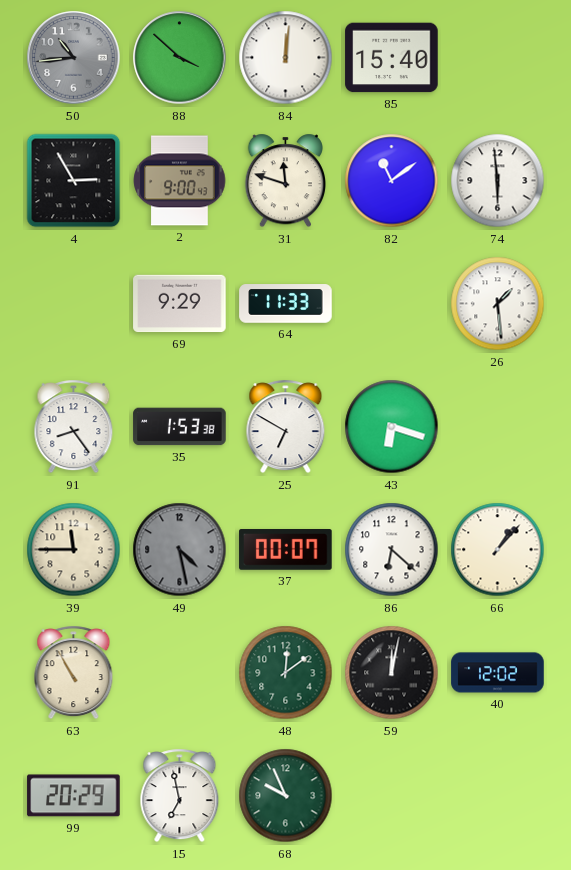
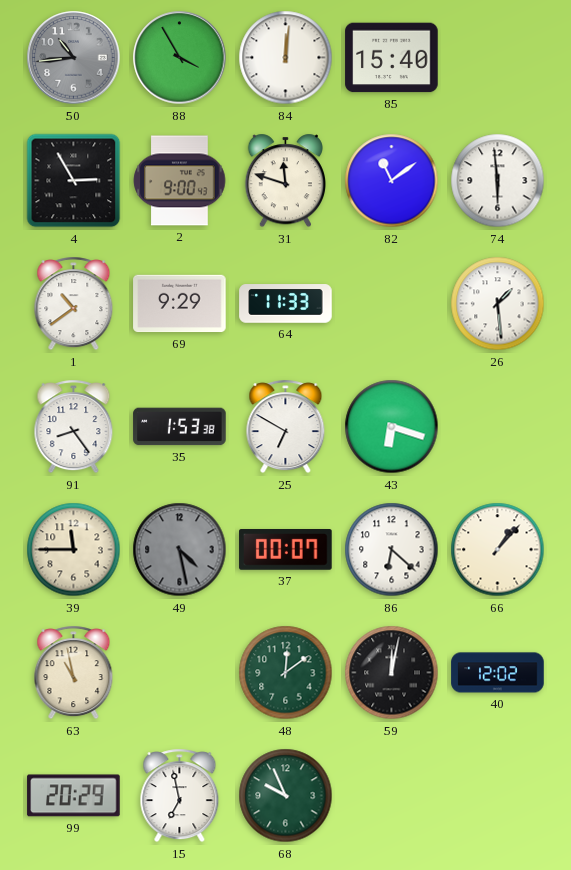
88: 3:52 -> 3:55
1: none -> 10:39
63: 10:55 -> 10:58
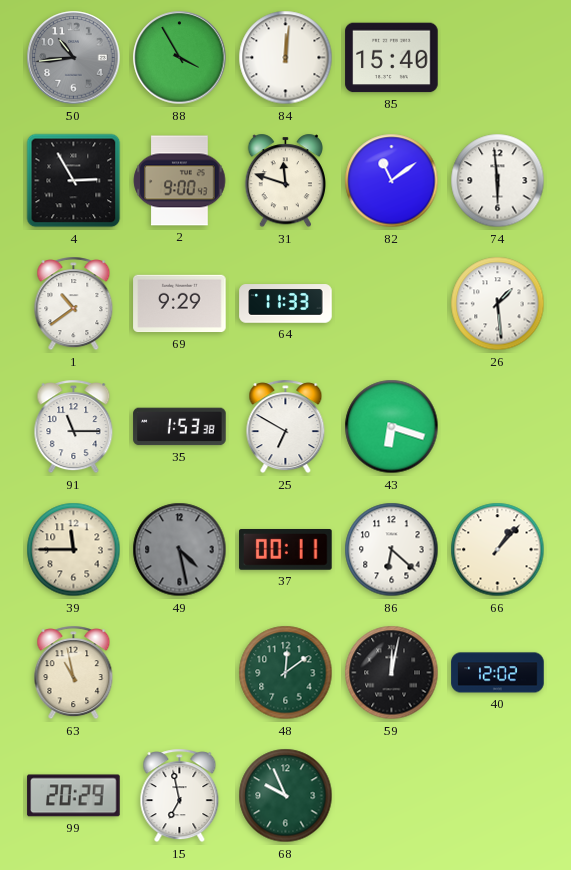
91: 8:24 -> 11:15
37: 00:07 -> 00:11
